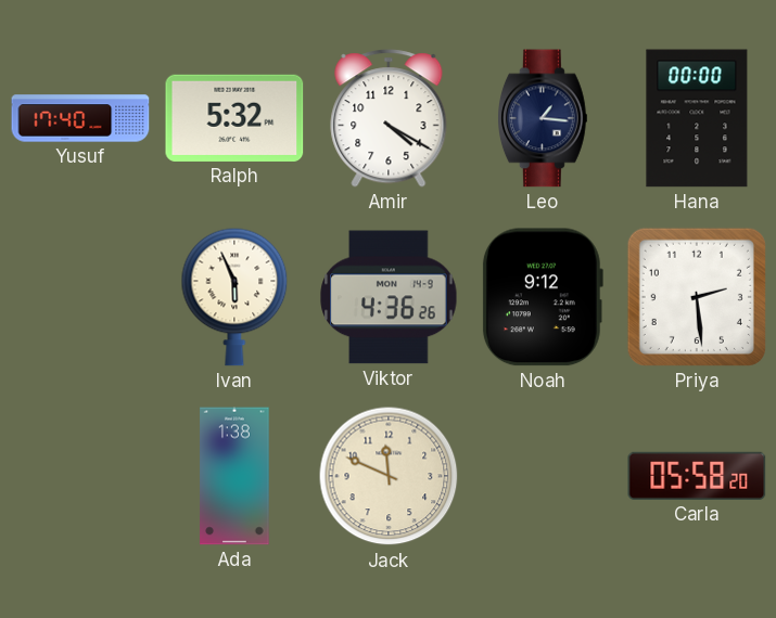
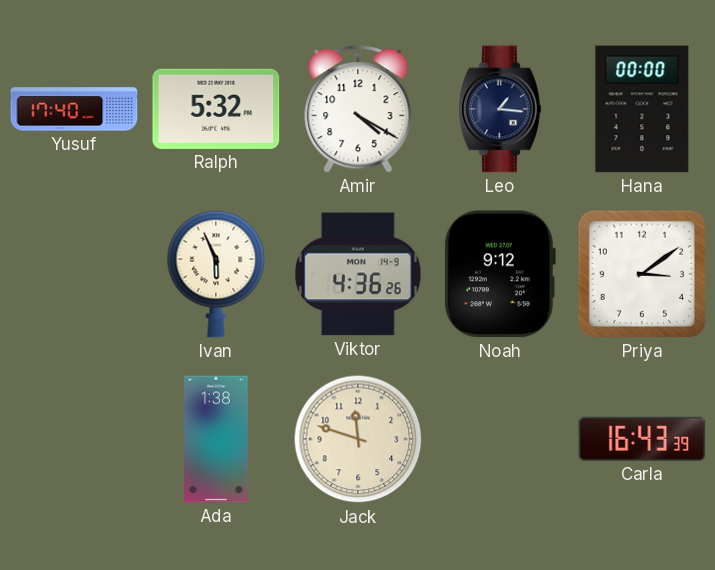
Priya: 2:29 -> 3:09
Jack: 11:49 -> 11:48
Carla: 05:58 -> 16:43
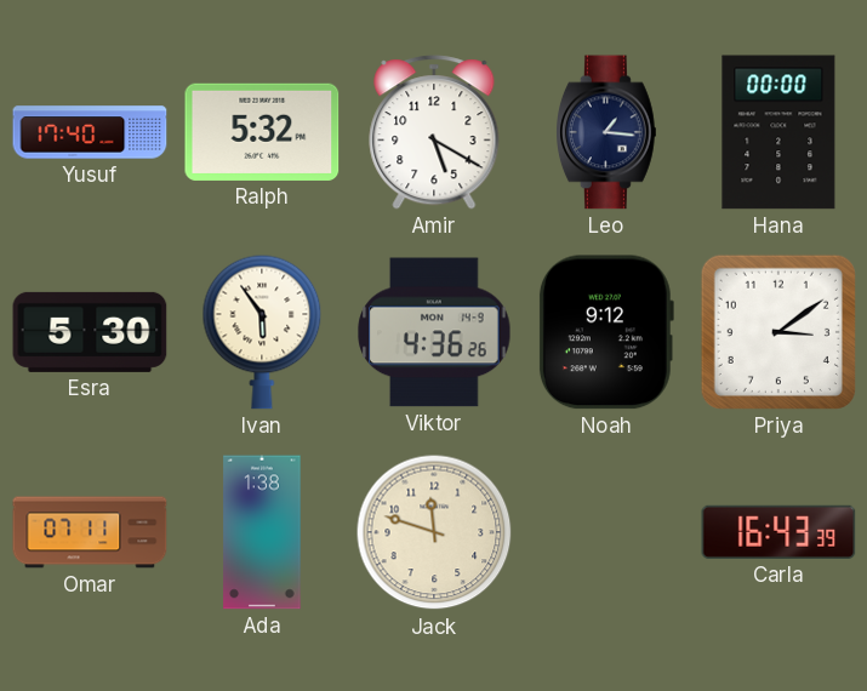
Amir: 4:20 -> 5:20
Esra: none -> 5:30
Ivan: 5:56 -> 5:54
Omar: none -> 07:11
